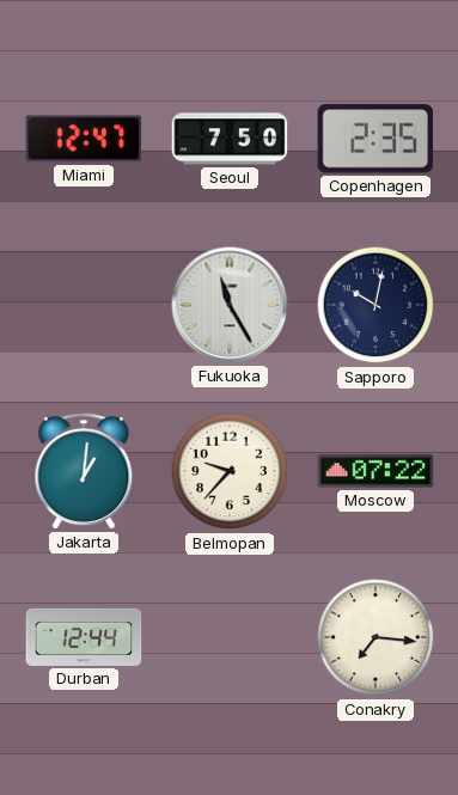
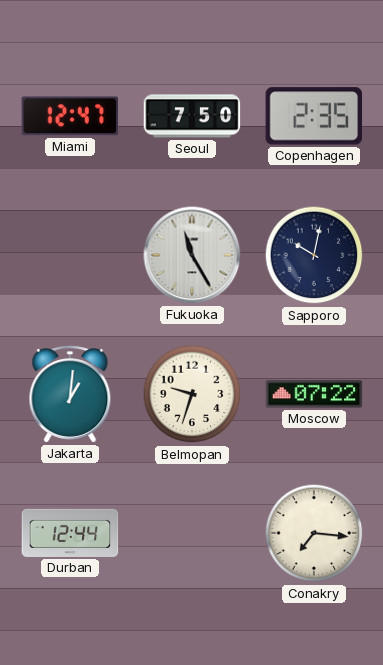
Belmopan: 9:37 -> 9:33
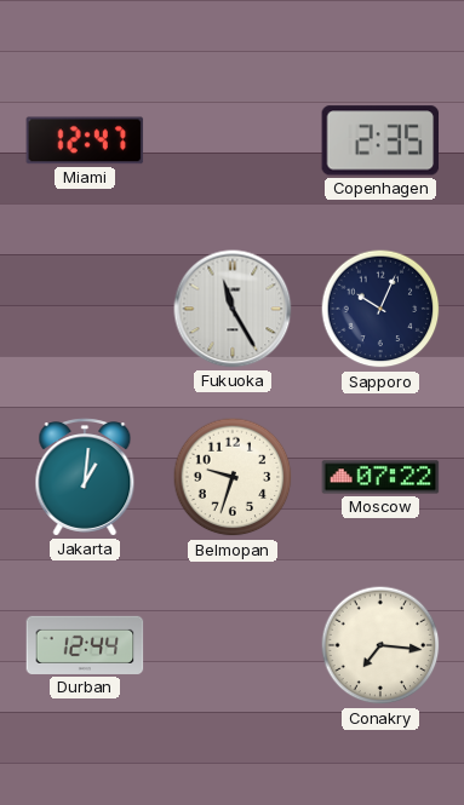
Seoul: 7:50 -> none
Sapporo: 10:02 -> 10:04
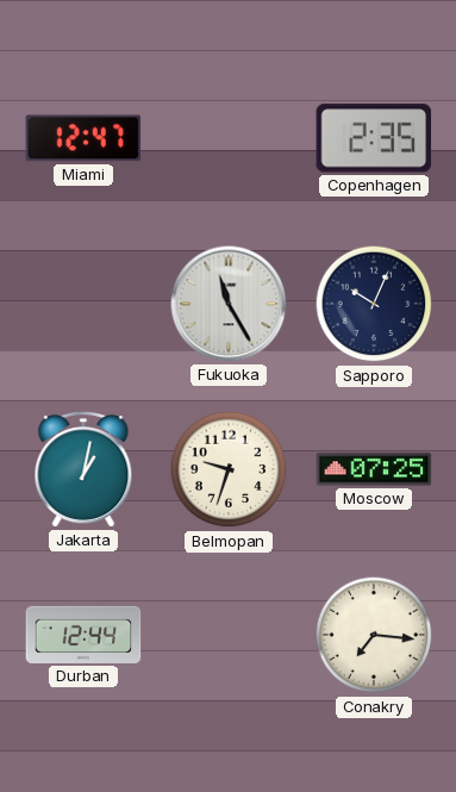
Jakarta: 1:01 -> 1:02
Moscow: 07:22 -> 07:25
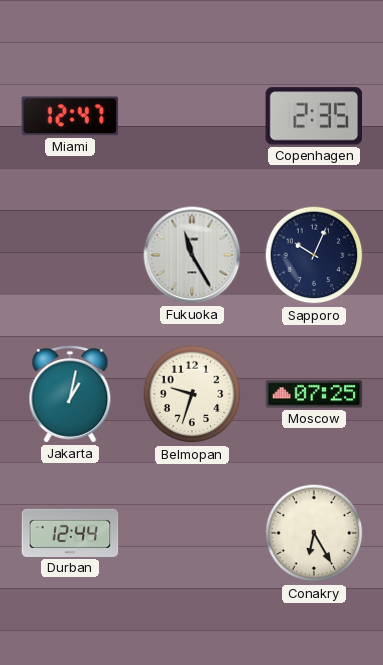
Conakry: 7:16 -> 6:25
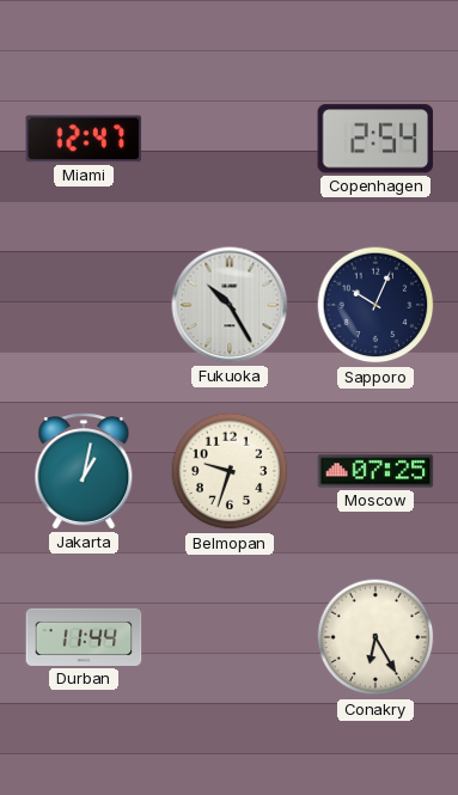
Copenhagen: 2:35 -> 2:54
Fukuoka: 11:25 -> 10:25
Durban: 12:44 -> 11:44
